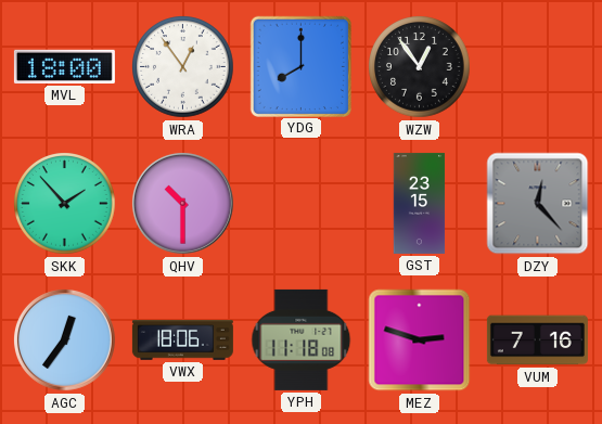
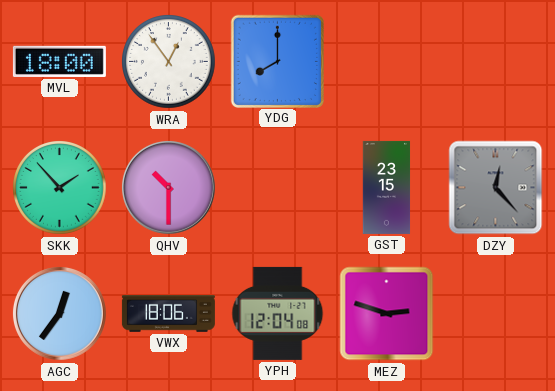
WZW: 12:54 -> none
YPH: 11:18 -> 12:04
VUM: 7:16 -> none
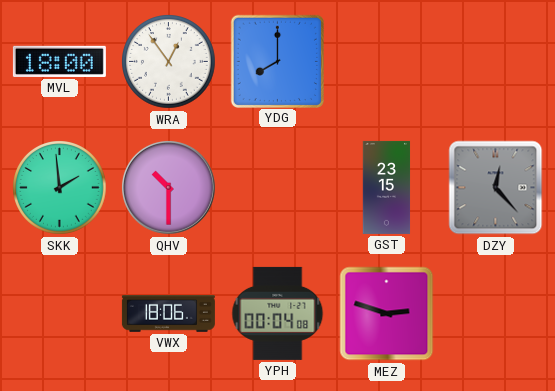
SKK: 1:53 -> 1:59
AGC: 12:36 -> none
YPH: 12:04 -> 00:04
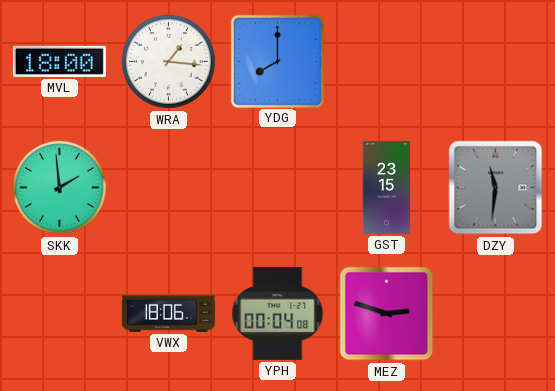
WRA: 12:54 -> 1:16
QHV: 10:30 -> none
DZY: 12:23 -> 11:31
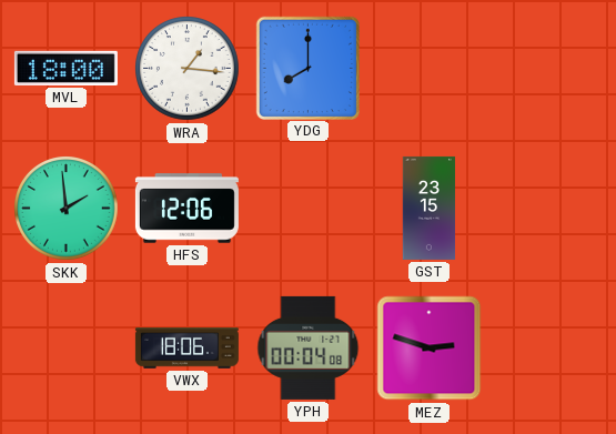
HFS: none -> 12:06
DZY: 11:31 -> none
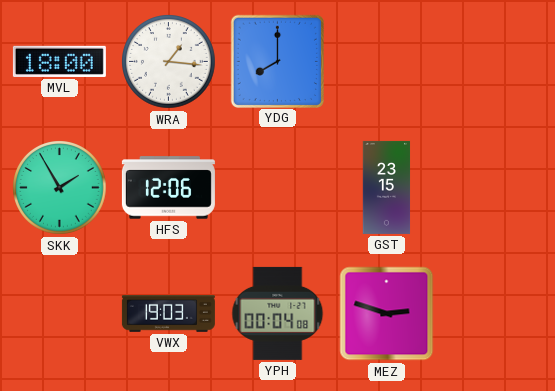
SKK: 1:59 -> 1:55
VWX: 18:06 -> 19:03
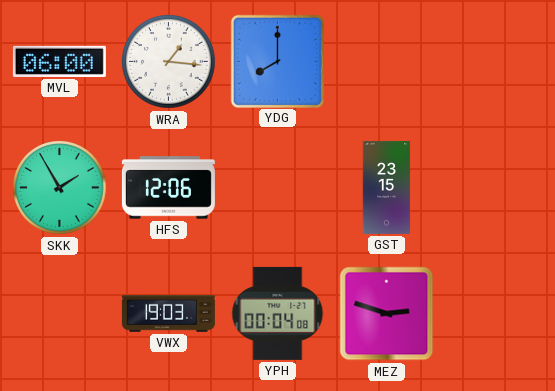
MVL: 18:00 -> 06:00
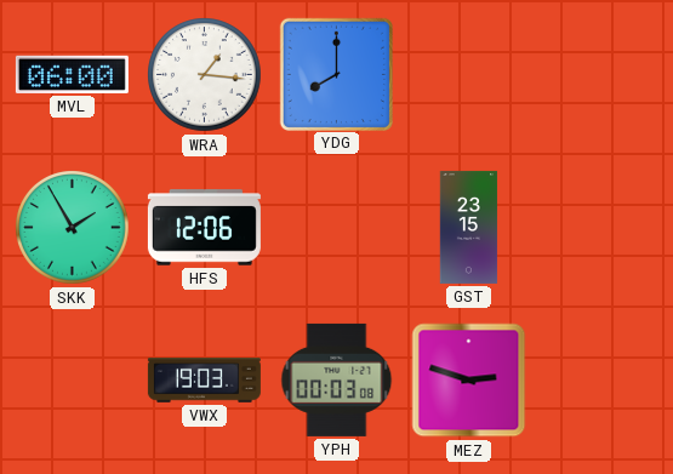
YPH: 00:04 -> 00:03
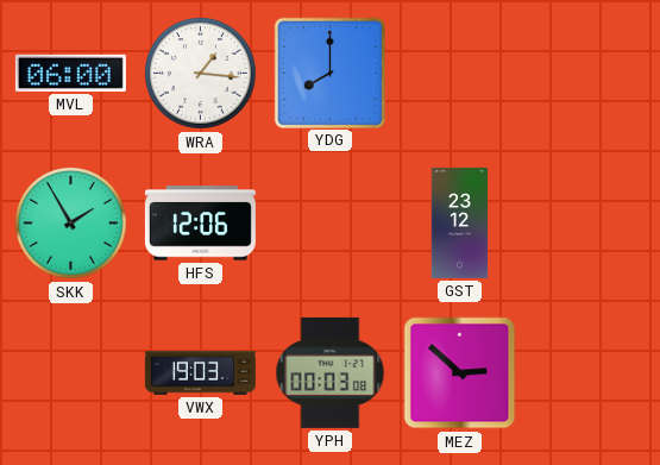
GST: 23:15 -> 23:12
MEZ: 2:48 -> 2:52
